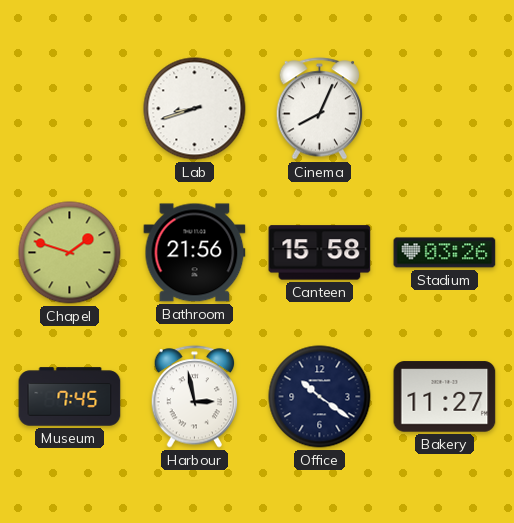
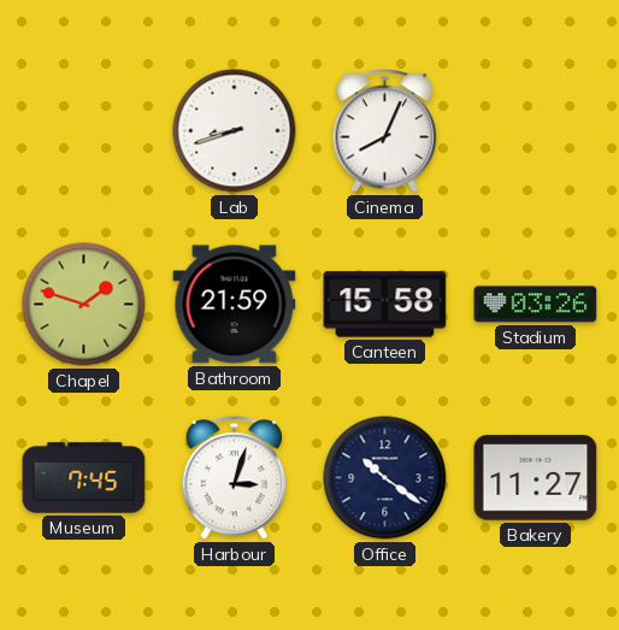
Bathroom: 21:56 -> 21:59
Harbour: 2:58 -> 3:03
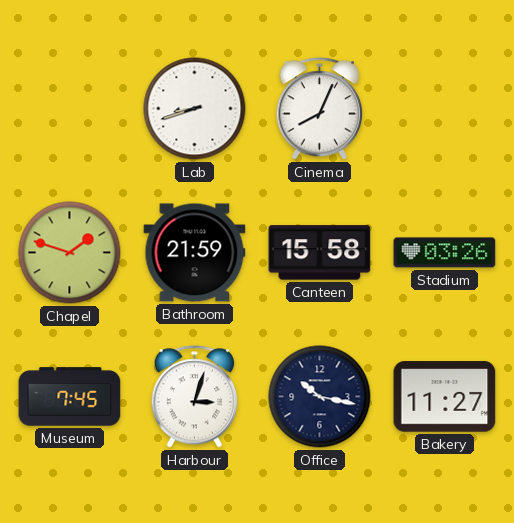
Office: 10:21 -> 10:17
